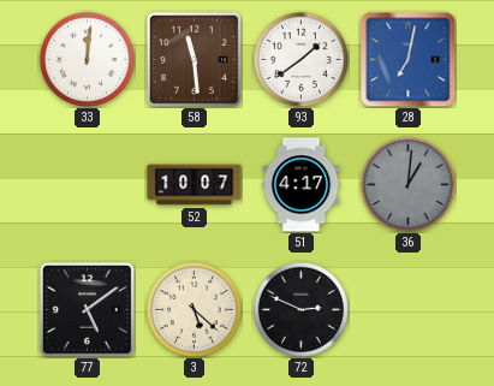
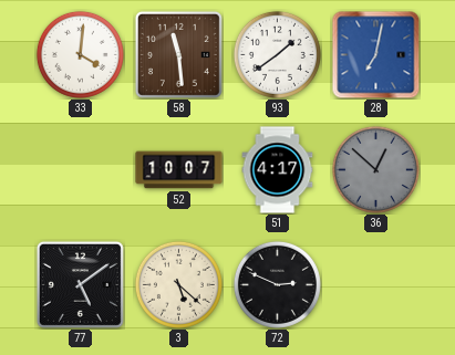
33: 12:01 -> 4:01
36: 1:01 -> 12:52
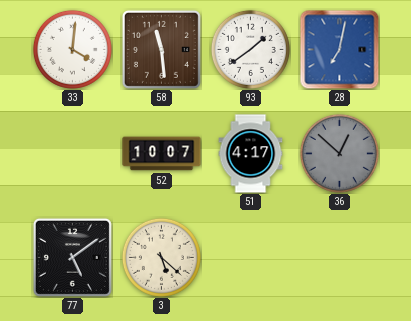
72: 2:49 -> none
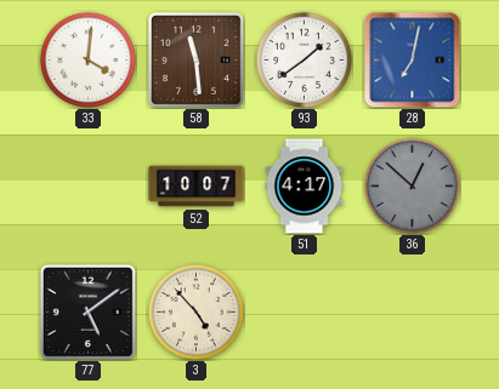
3: 5:22 -> 4:53
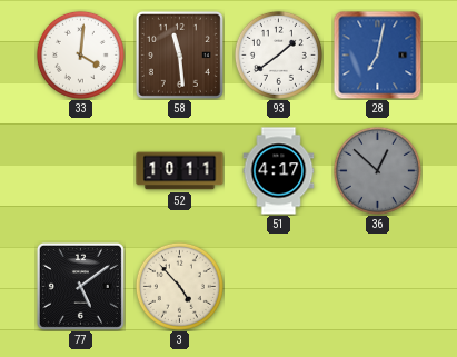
52: 10:07 -> 10:11
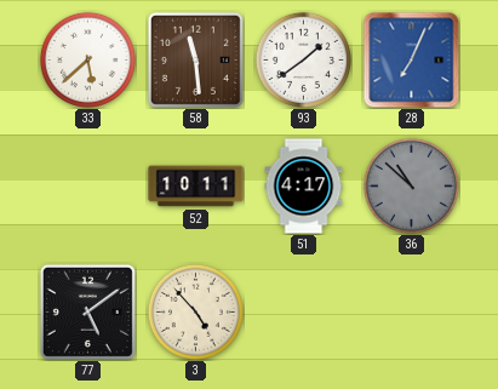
33: 4:01 -> 5:38
28: 7:02 -> 7:04
36: 12:52 -> 10:52
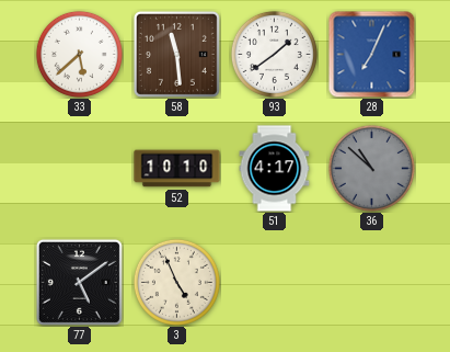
52: 10:11 -> 10:10
3: 4:53 -> 4:56
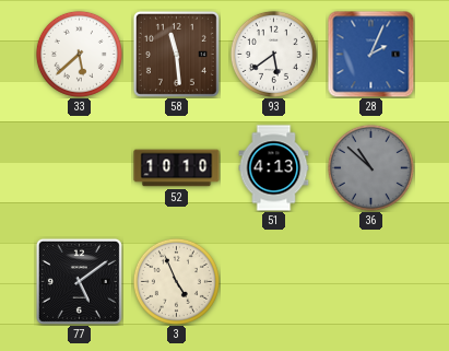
93: 1:39 -> 5:39
28: 7:04 -> 2:04
51: 4:17 -> 4:13
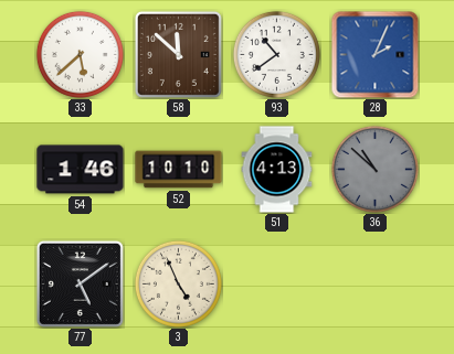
58: 11:29 -> 11:52
93: 5:39 -> 10:39
54: none -> 1:46
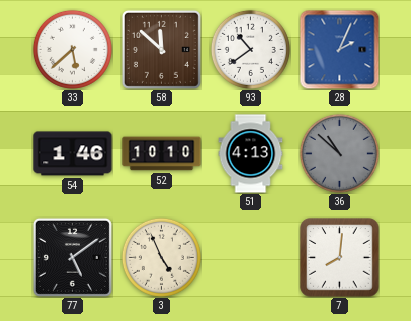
7: none -> 8:01
